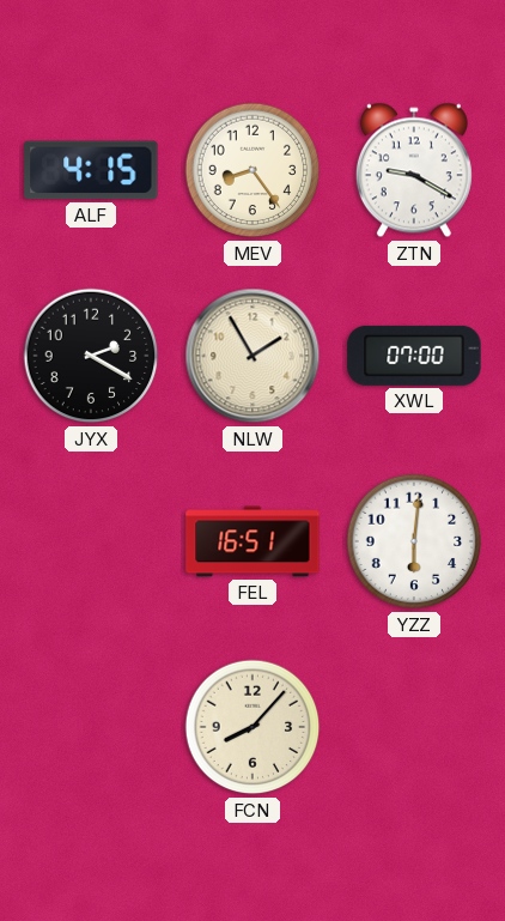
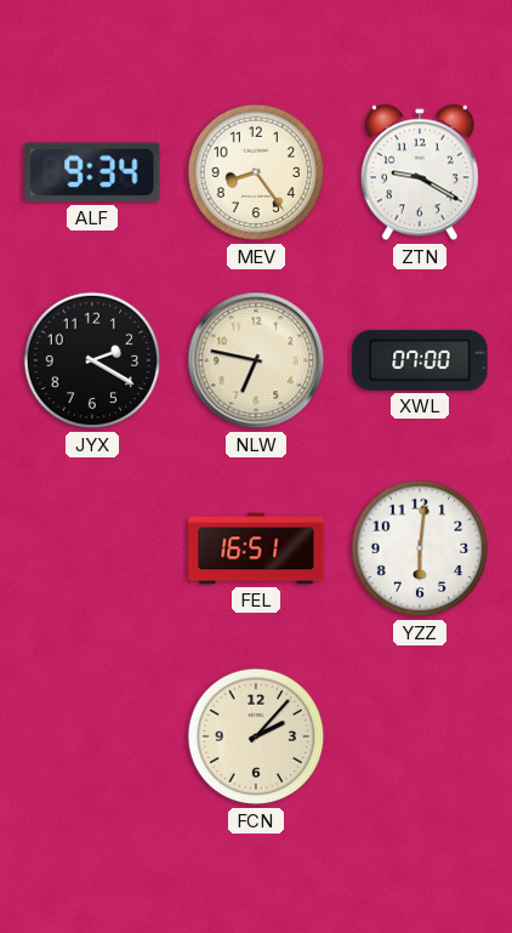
ALF: 4:15 -> 9:34
NLW: 1:55 -> 6:47
FCN: 8:07 -> 2:07
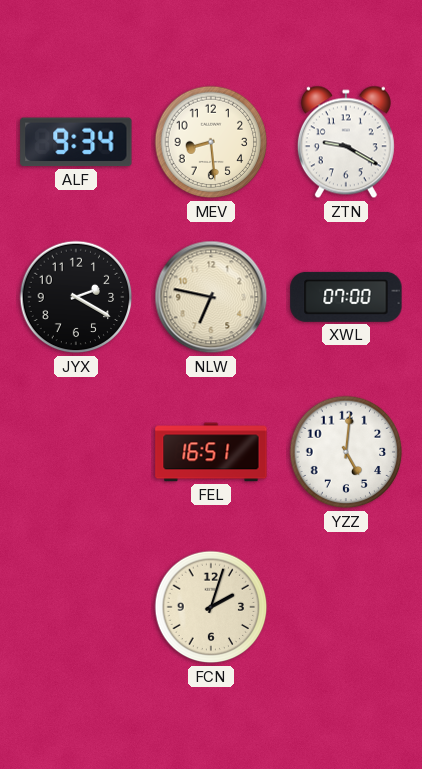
MEV: 8:24 -> 8:29
YZZ: 6:01 -> 5:01
FCN: 2:07 -> 2:03
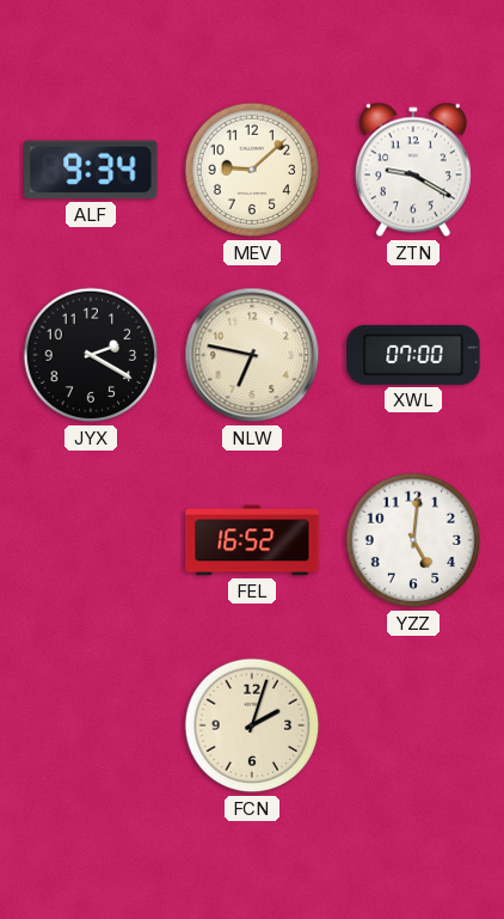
MEV: 8:29 -> 9:08
FEL: 16:51 -> 16:52
